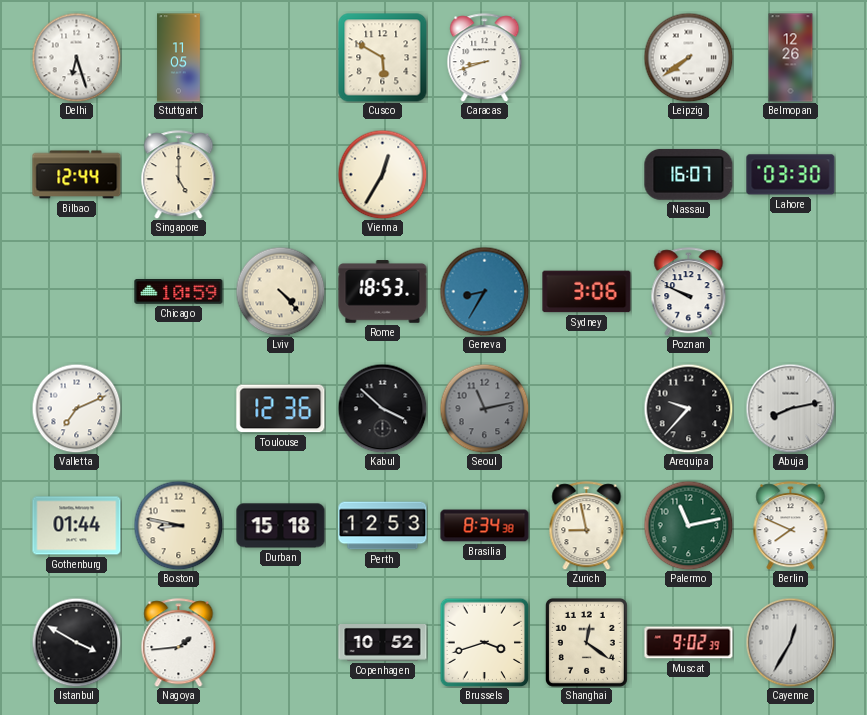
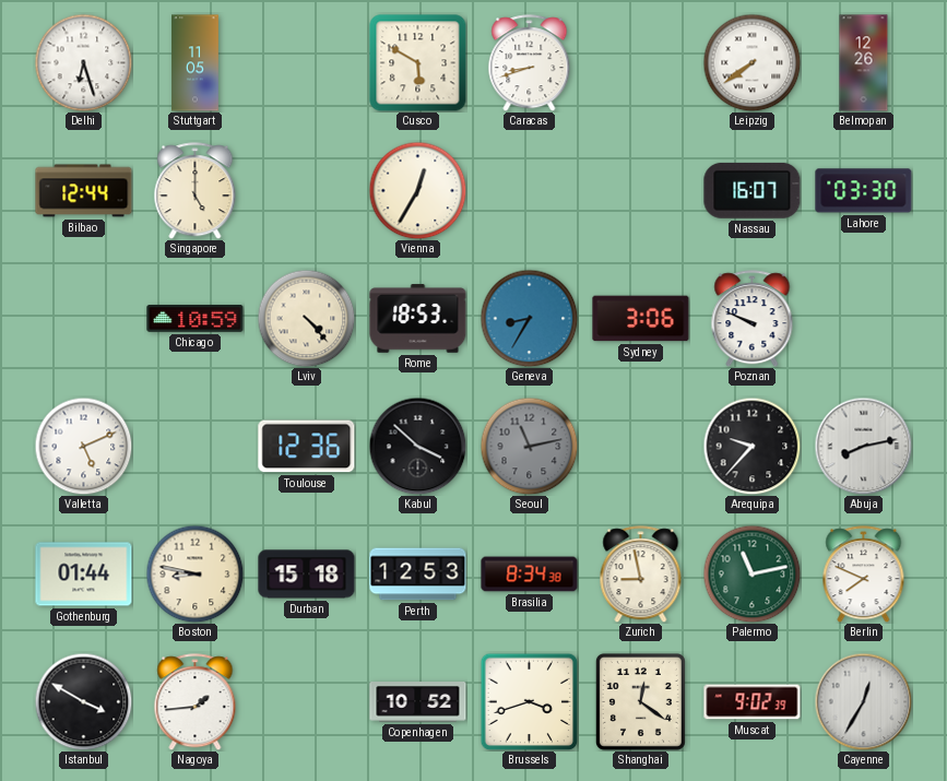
Valletta: 7:11 -> 5:11
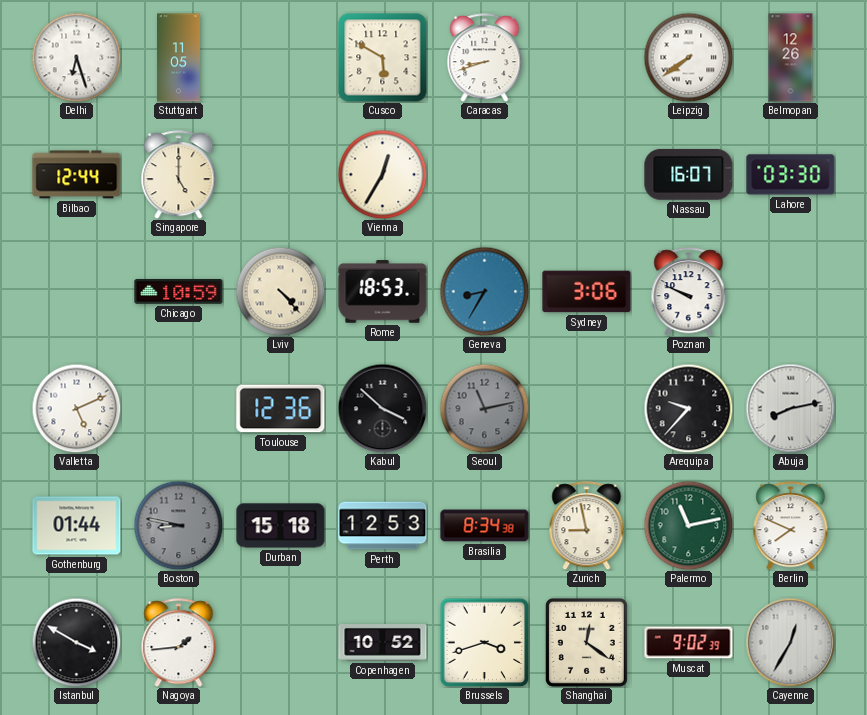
Boston dial: cream -> grey
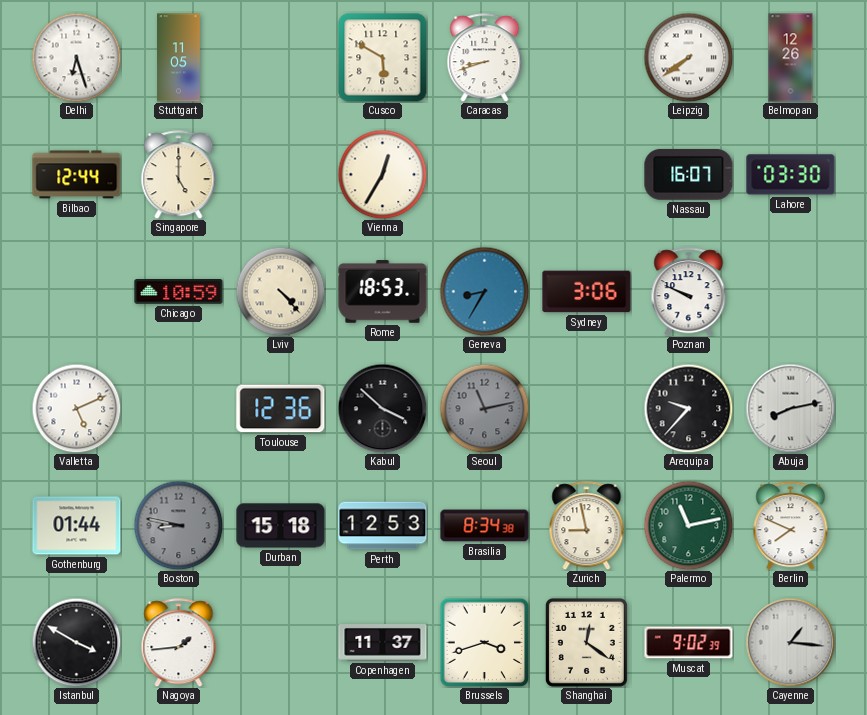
Copenhagen: 10:52 -> 11:37
Cayenne: 12:35 -> 1:16
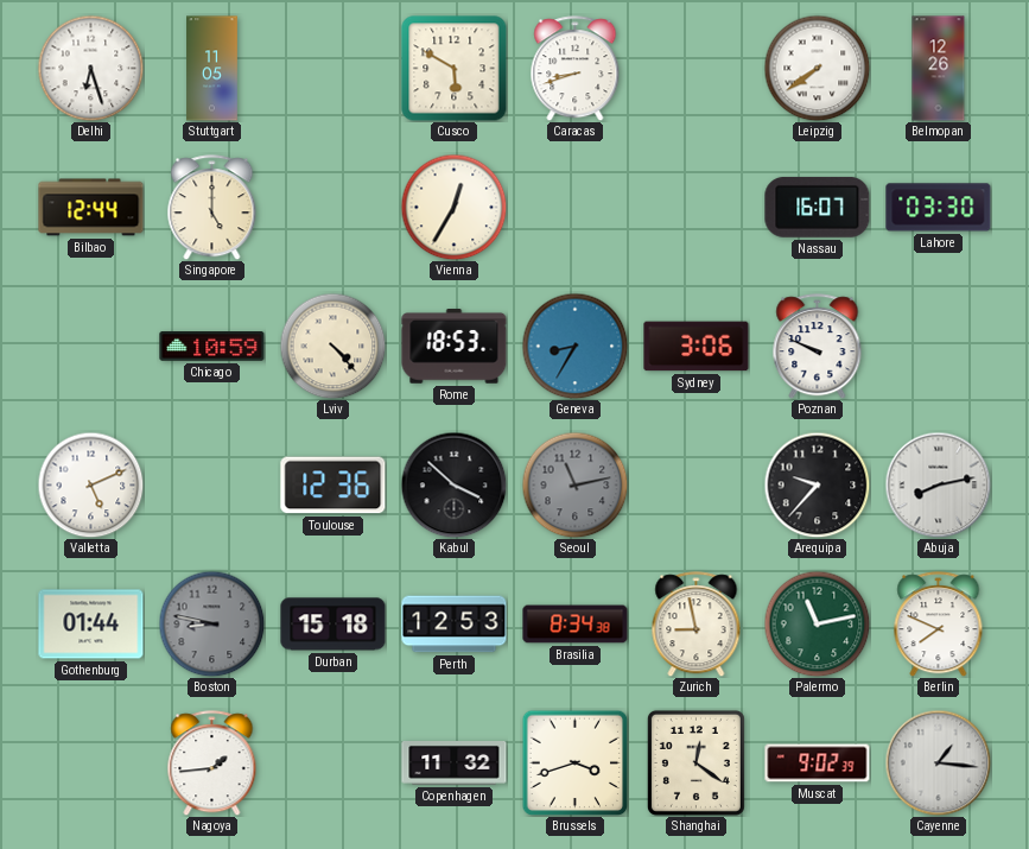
Istanbul: 3:50 -> none
Copenhagen: 11:37 -> 11:32
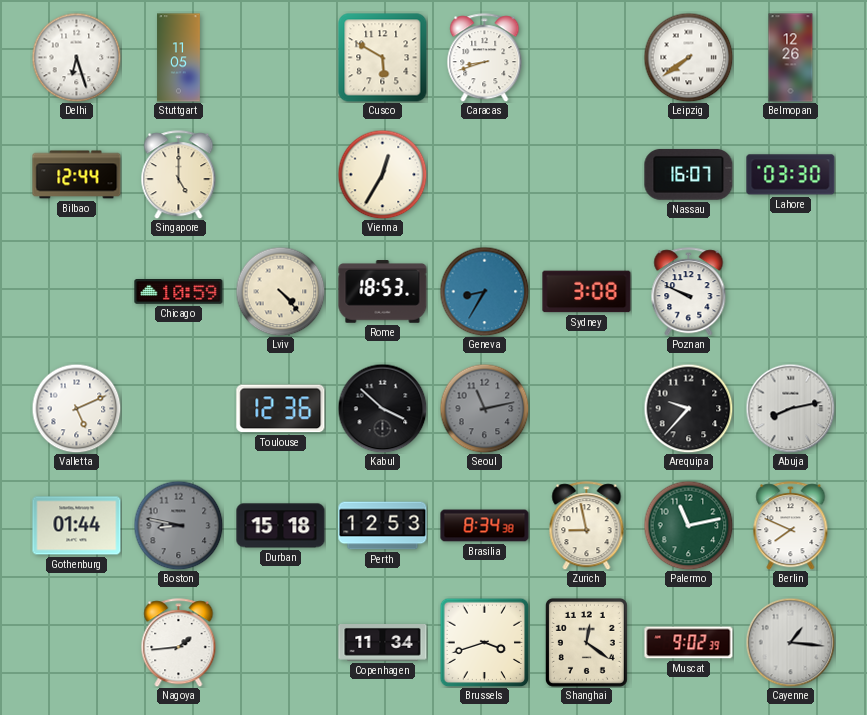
Sydney: 3:06 -> 3:08
Copenhagen: 11:32 -> 11:34
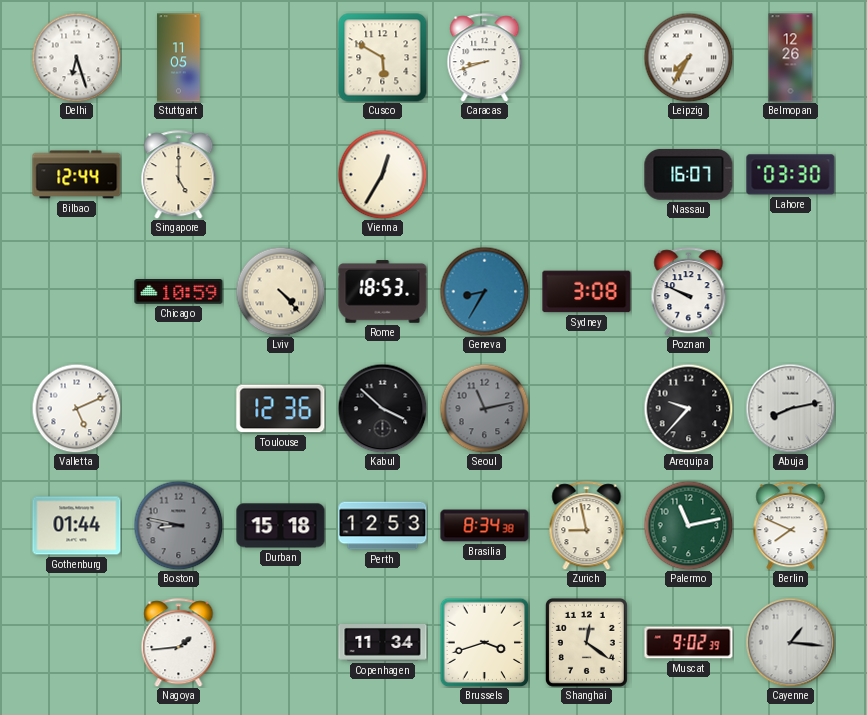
Leipzig: 7:39 -> 7:35
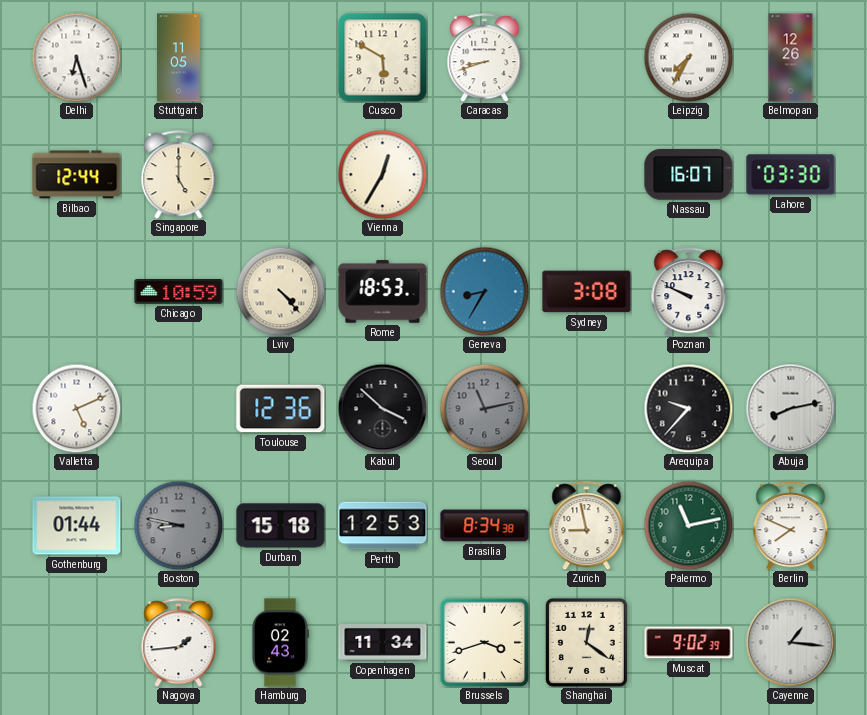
Hamburg: none -> 02:43
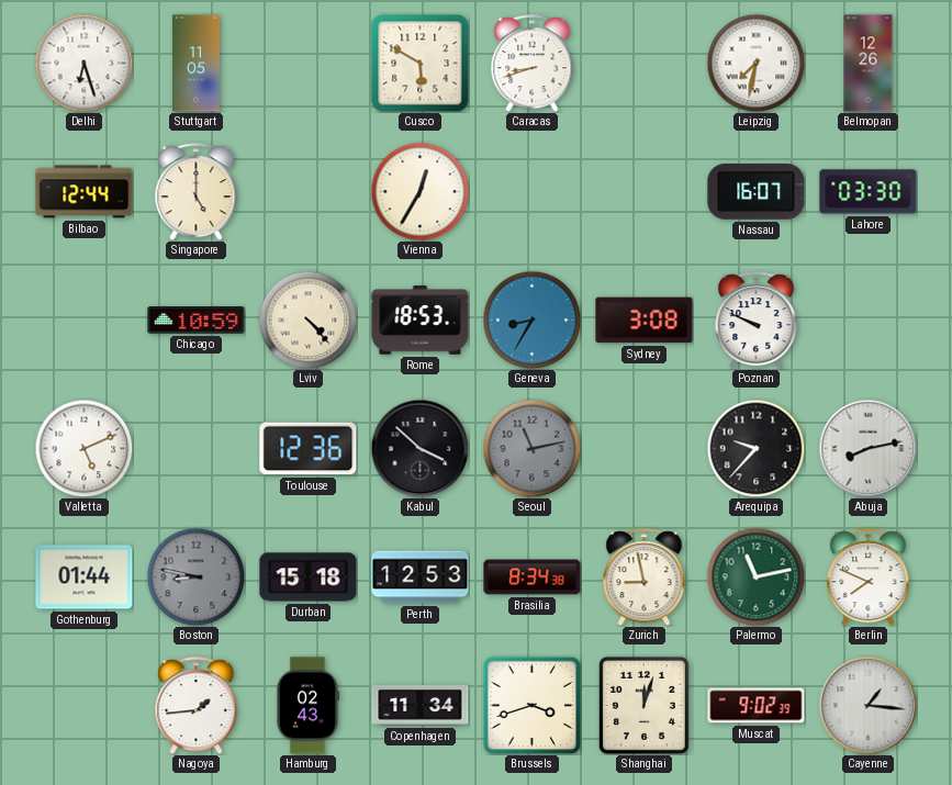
Leipzig: 7:35 -> 7:32
Shanghai: 12:21 -> 12:03
